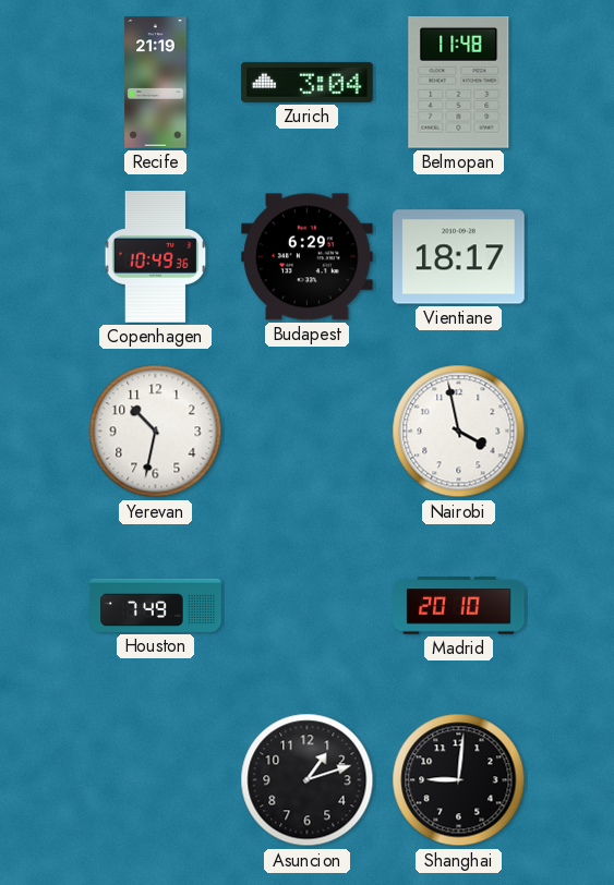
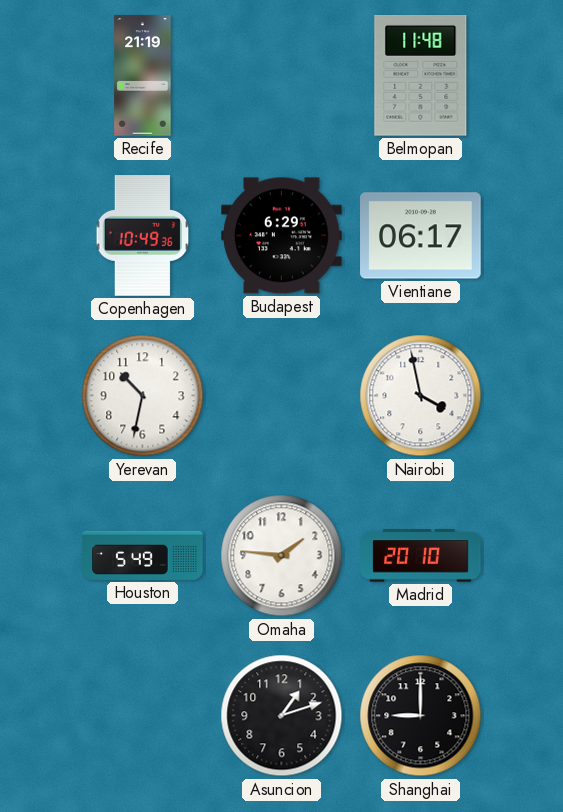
Zurich: 3:04 -> none
Vientiane: 18:17 -> 06:17
Houston: 7:49 -> 5:49
Omaha: none -> 1:46
Shanghai: 9:01 -> 9:00
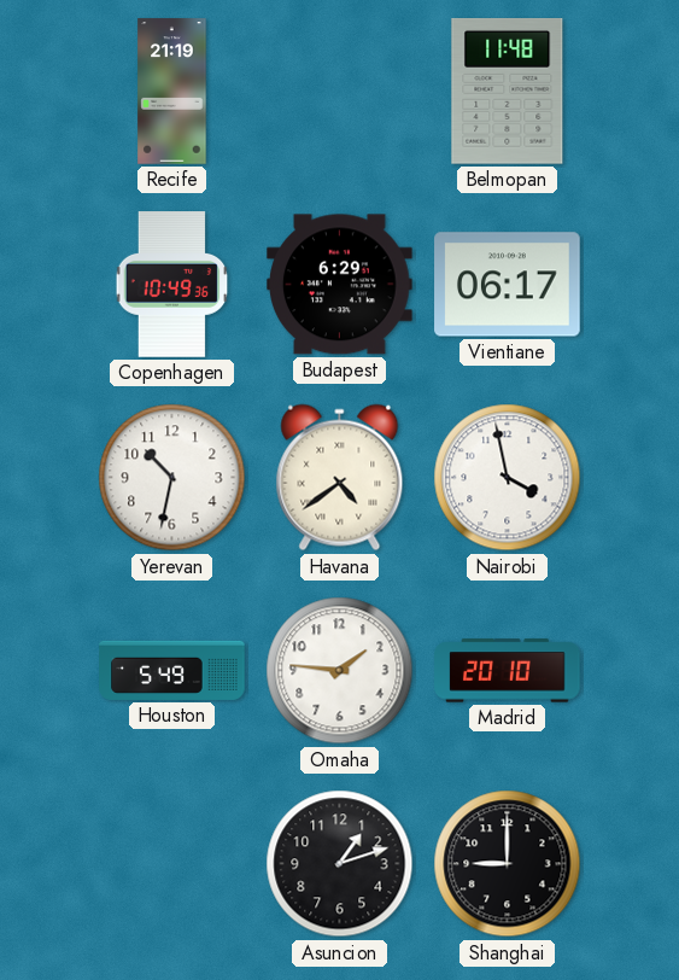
Havana: none -> 4:39
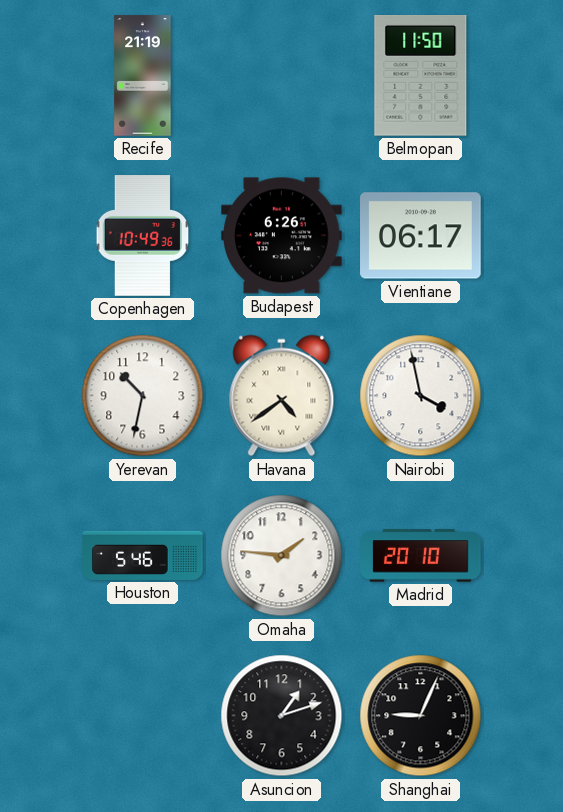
Belmopan: 11:48 -> 11:50
Budapest: 6:29 -> 6:26
Houston: 5:49 -> 5:46
Shanghai: 9:00 -> 9:04
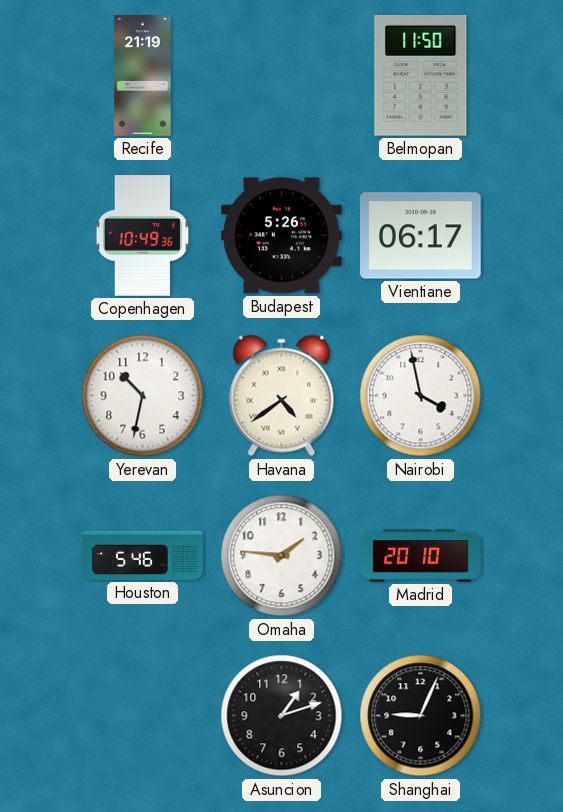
Budapest: 6:26 -> 5:26
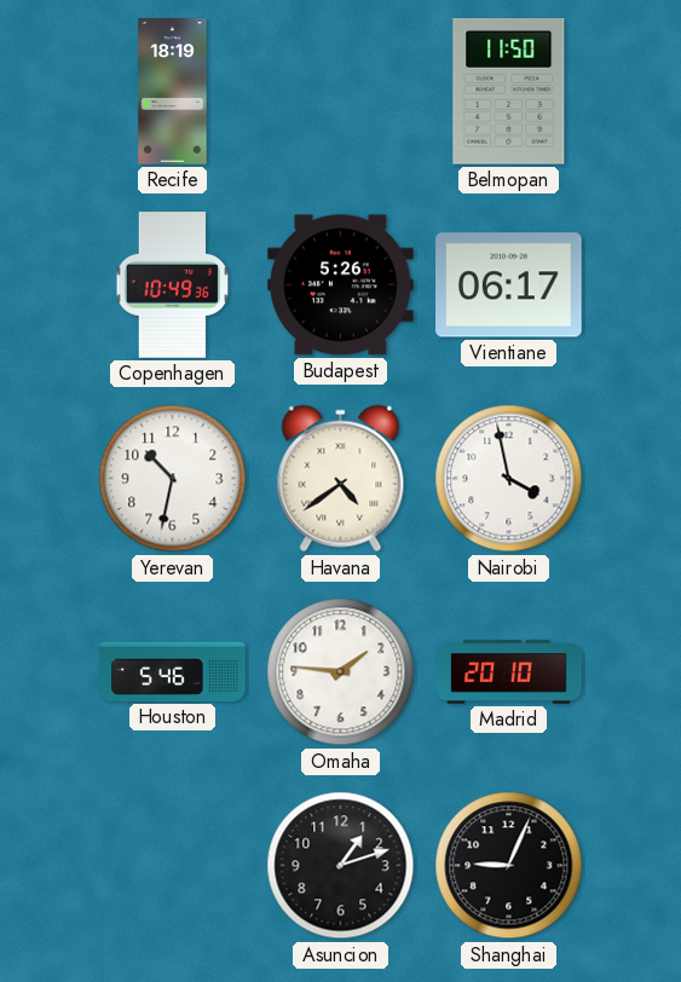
Recife: 21:19 -> 18:19
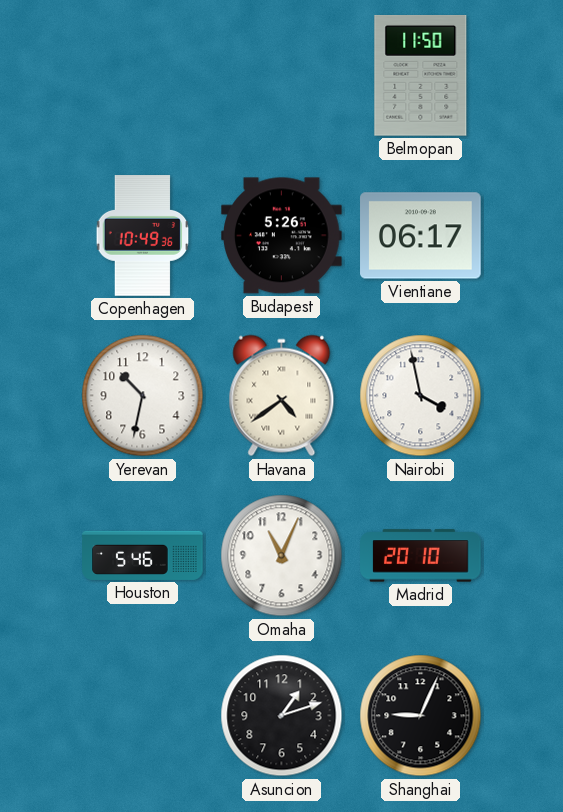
Recife: 18:19 -> none
Omaha: 1:46 -> 11:04
